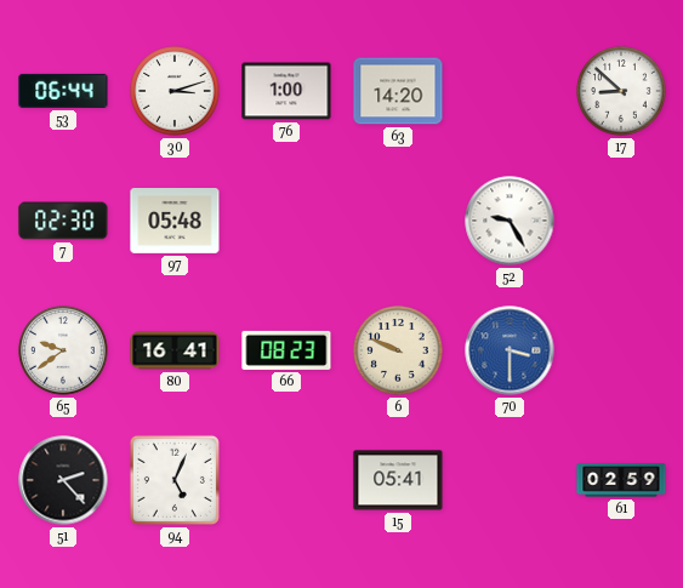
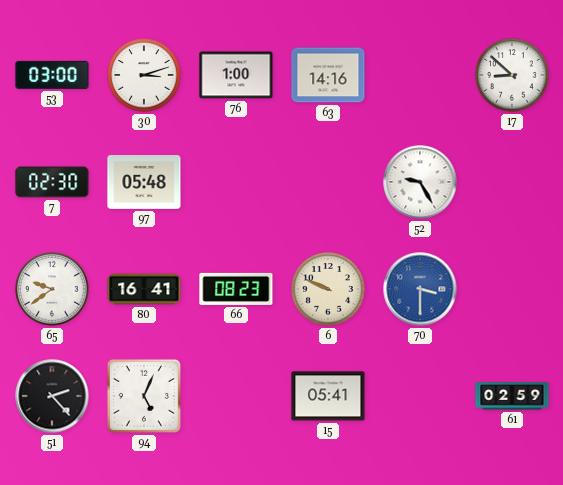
53: 06:44 -> 03:00
63: 14:20 -> 14:16
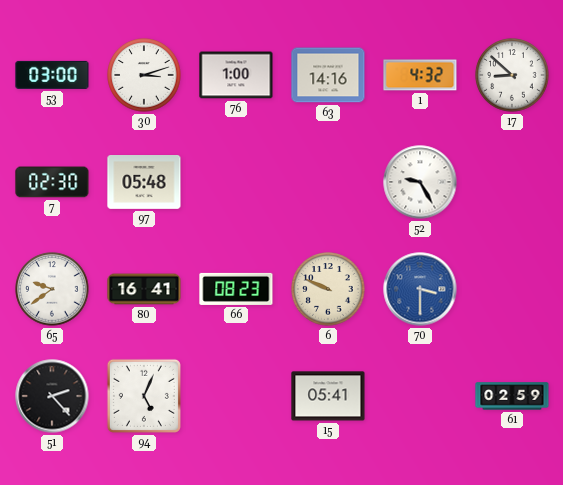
1: none -> 4:32
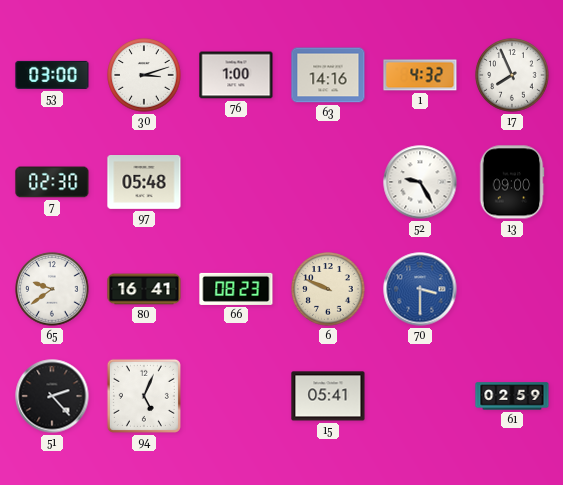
17: 8:52 -> 7:56
13: none -> 09:00
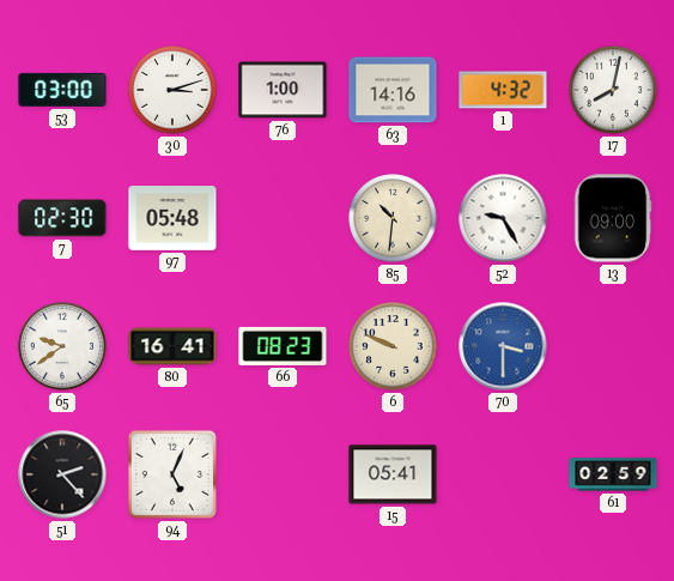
17: 7:56 -> 8:02
85: none -> 10:31
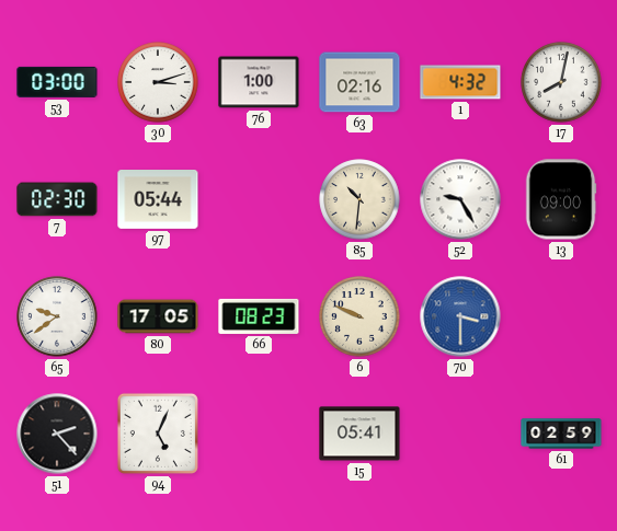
63: 14:16 -> 02:16
97: 05:48 -> 05:44
80: 16:41 -> 17:05
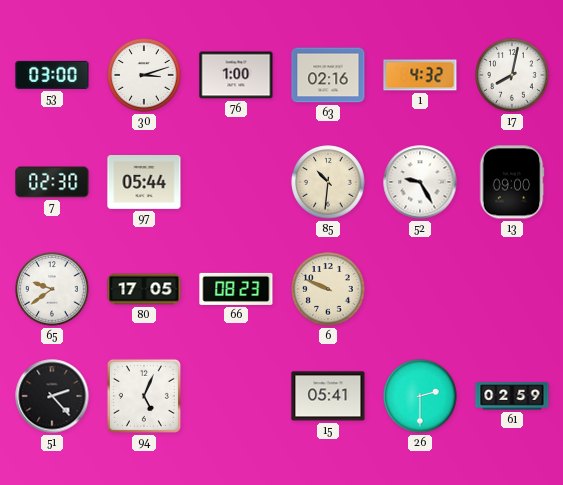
70: 3:30 -> none
26: none -> 2:30
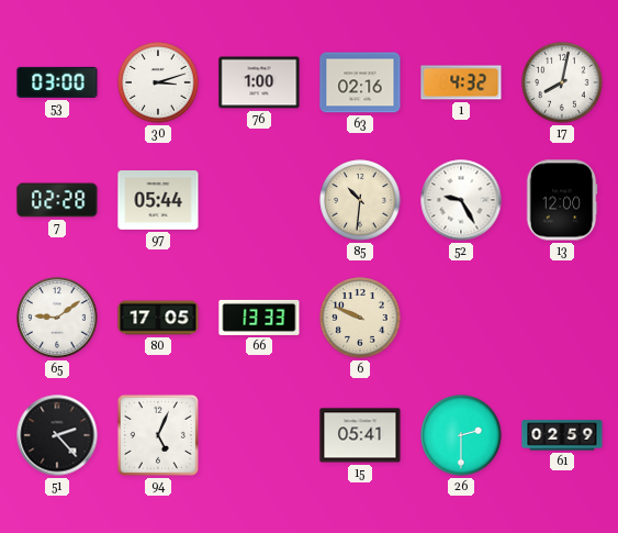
7: 02:30 -> 02:28
13: 09:00 -> 12:00
65: 9:39 -> 9:09
66: 08:23 -> 13:33
